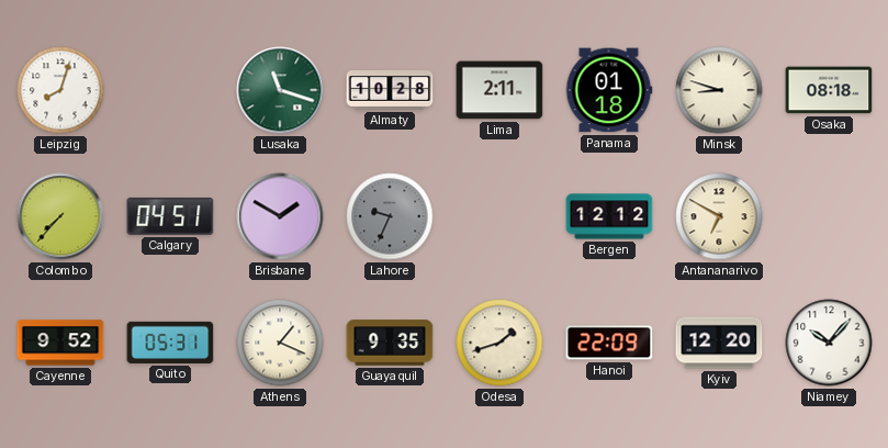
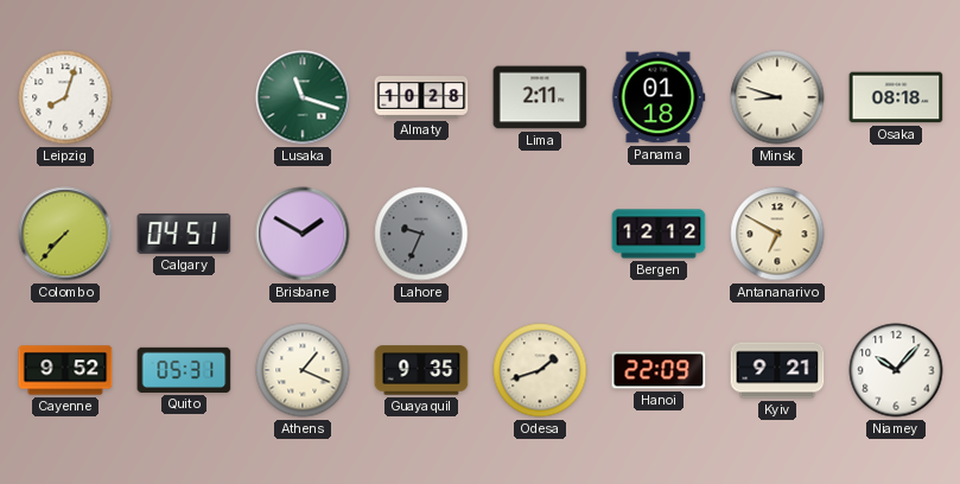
Kyiv: 12:20 -> 9:21
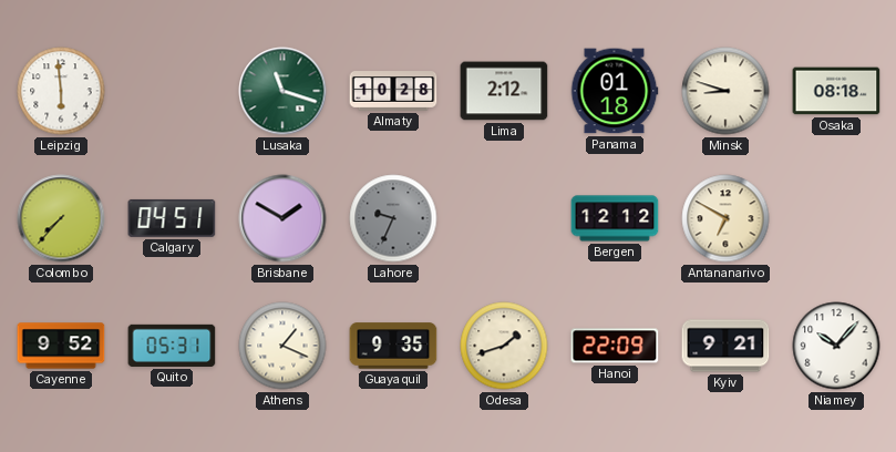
Leipzig: 8:03 -> 5:59
Lima: 2:11 -> 2:12
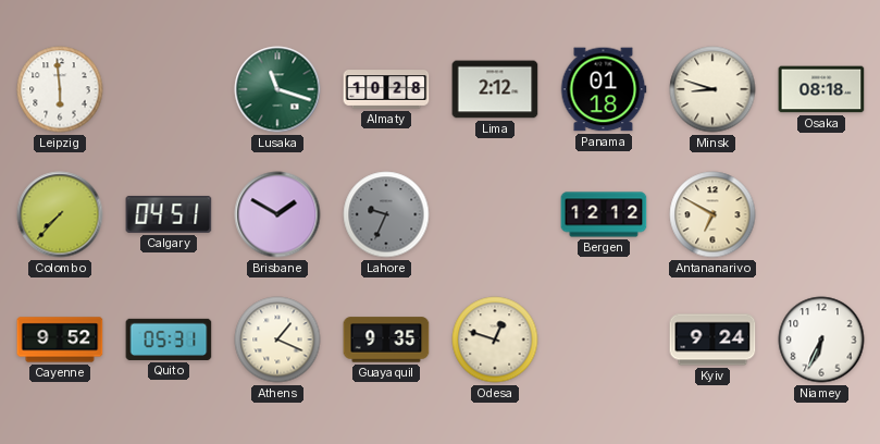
Odesa: 1:42 -> 12:48
Hanoi: 22:09 -> none
Kyiv: 9:21 -> 9:24
Niamey: 10:07 -> 6:34
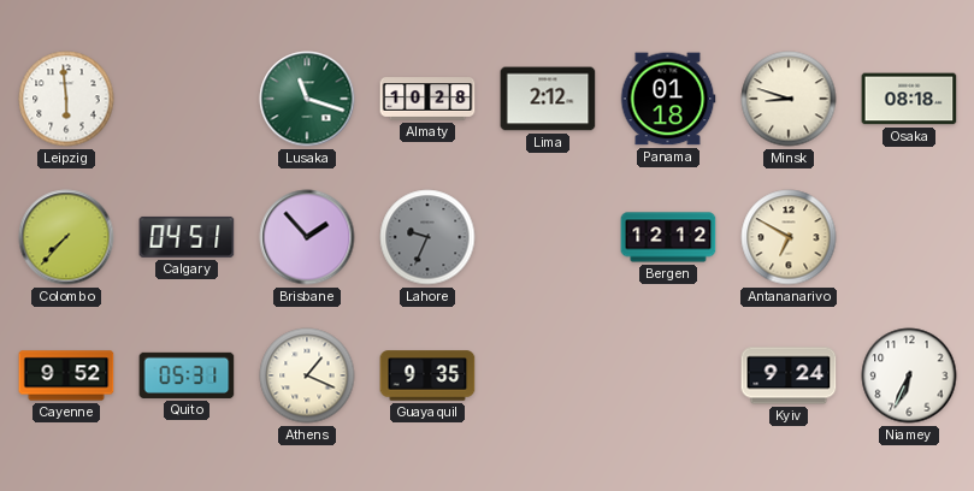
Brisbane: 1:50 -> 1:53
Odesa: 12:48 -> none
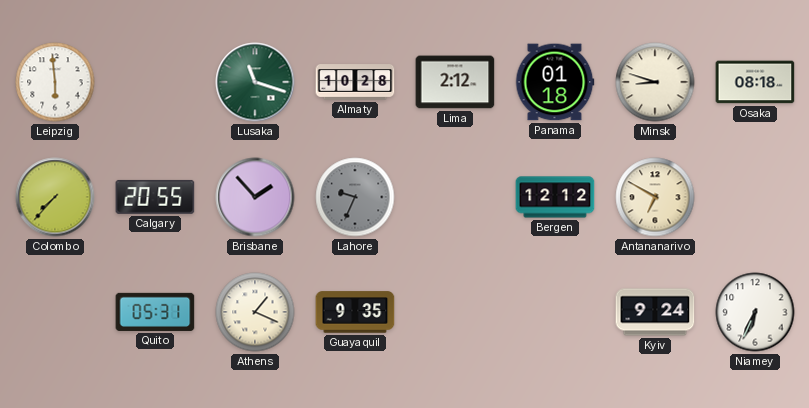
Calgary: 04:51 -> 20:55
Cayenne: 9:52 -> none
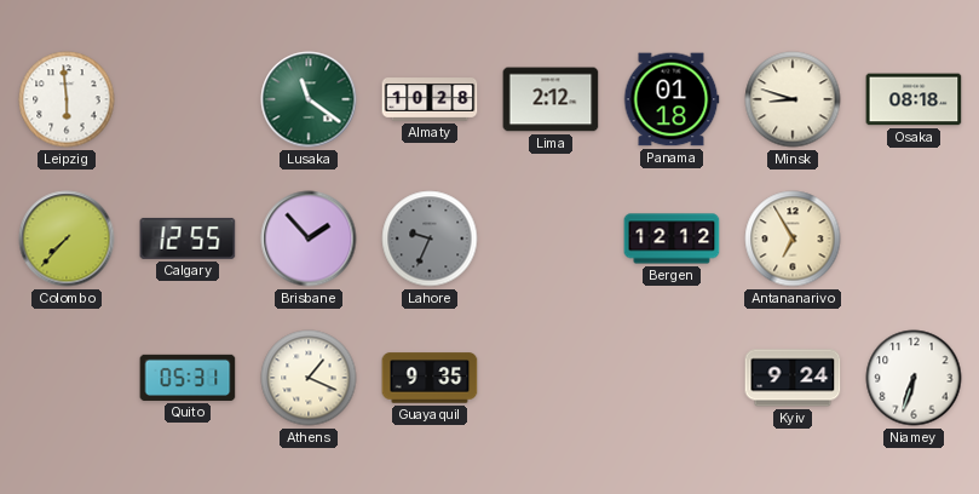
Lusaka: 11:18 -> 11:21
Calgary: 20:55 -> 12:55
Antananarivo: 6:50 -> 6:55
Niamey: 6:34 -> 6:33
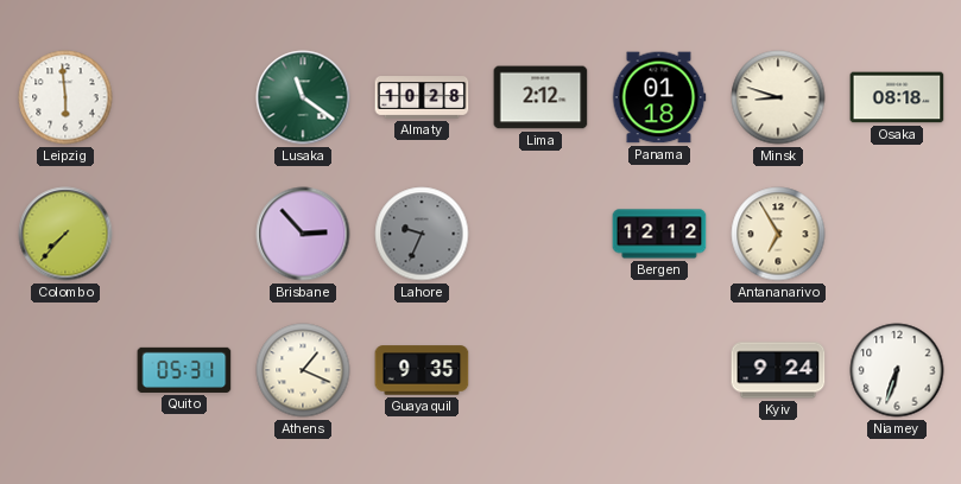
Calgary: 12:55 -> none
Brisbane: 1:53 -> 2:53
